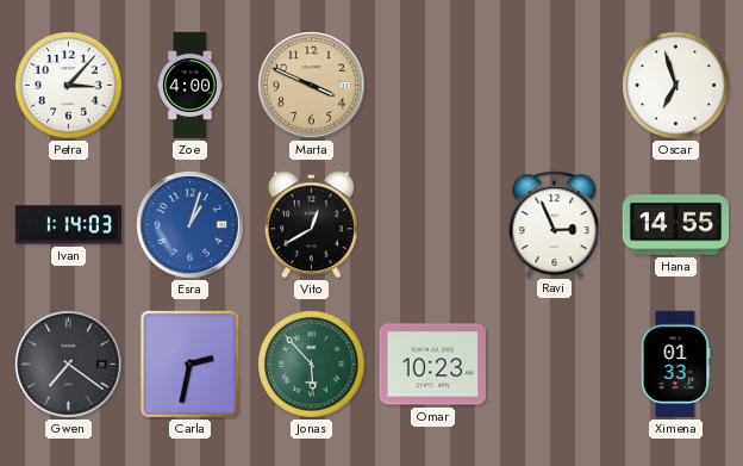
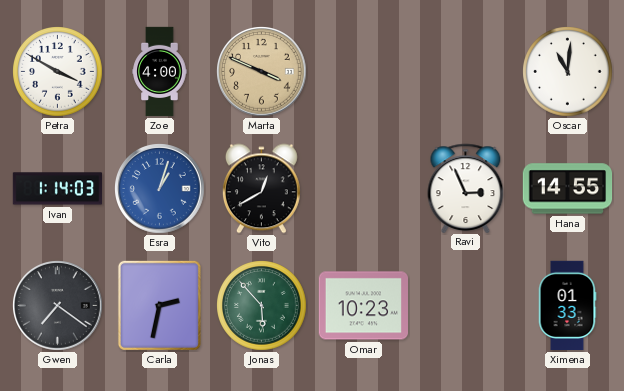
Petra: 3:07 -> 3:50
Oscar: 6:57 -> 11:01
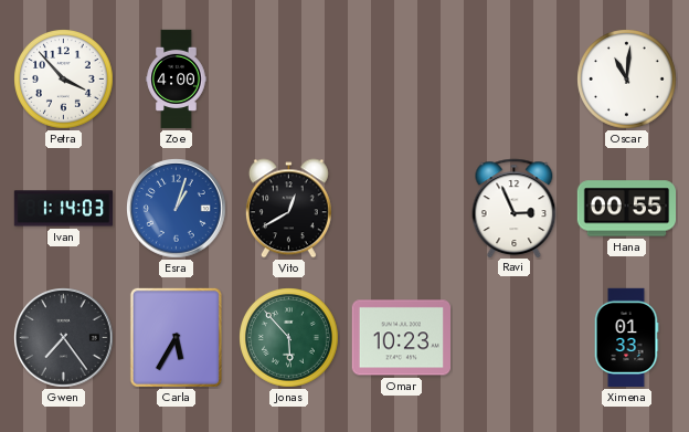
Petra: 3:50 -> 3:53
Marta: 3:49 -> none
Hana: 14:55 -> 00:55
Gwen: 7:21 -> 7:24
Carla: 2:32 -> 5:35
